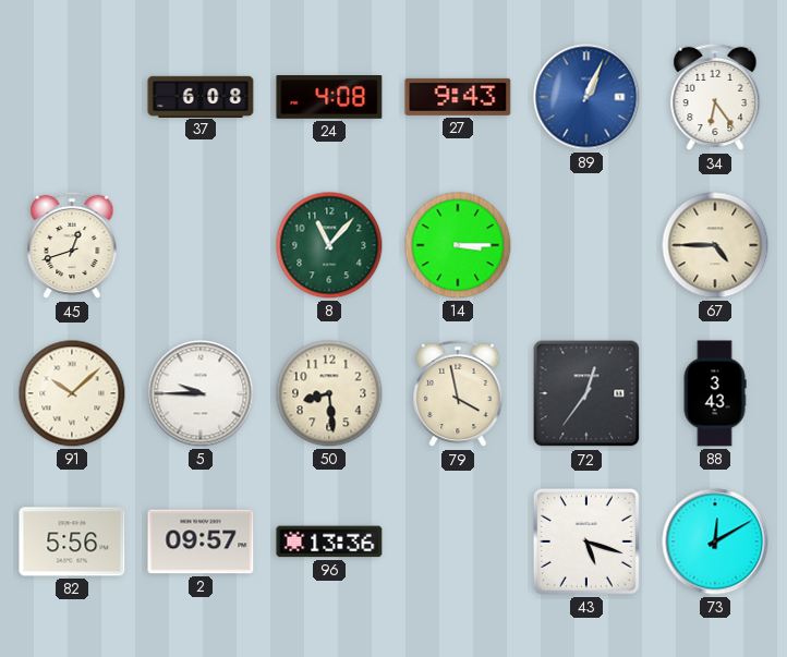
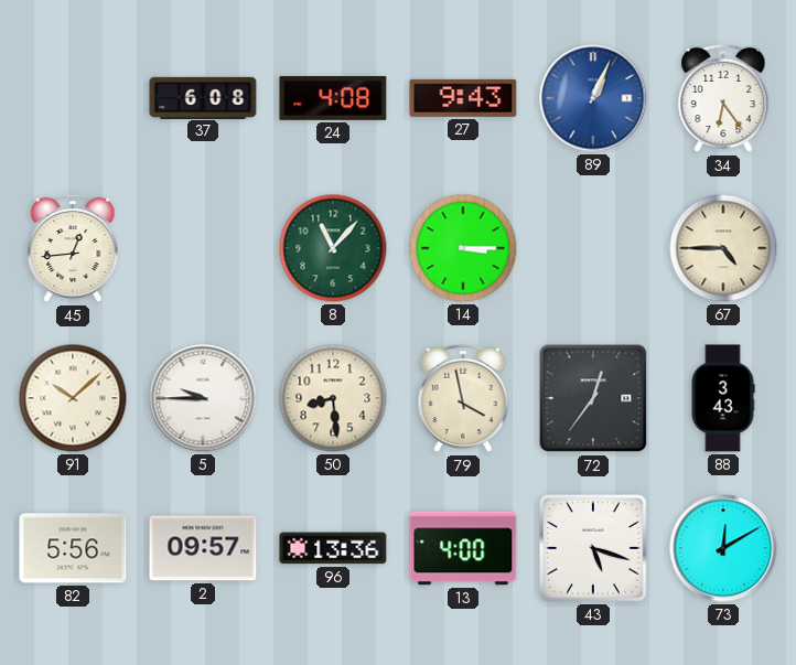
45: 12:42 -> 12:44
13: none -> 4:00
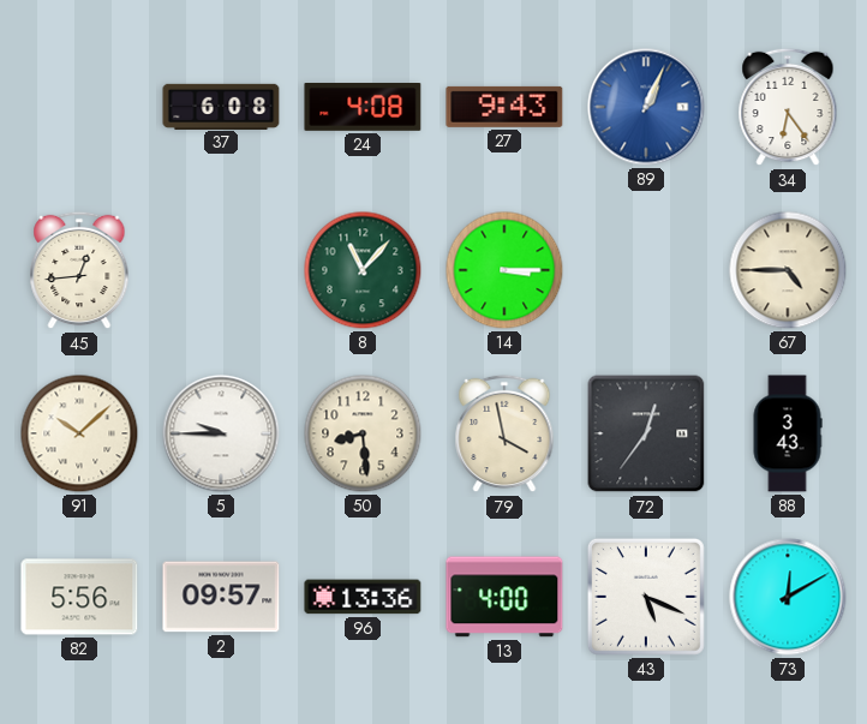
43: 5:18 -> 5:19
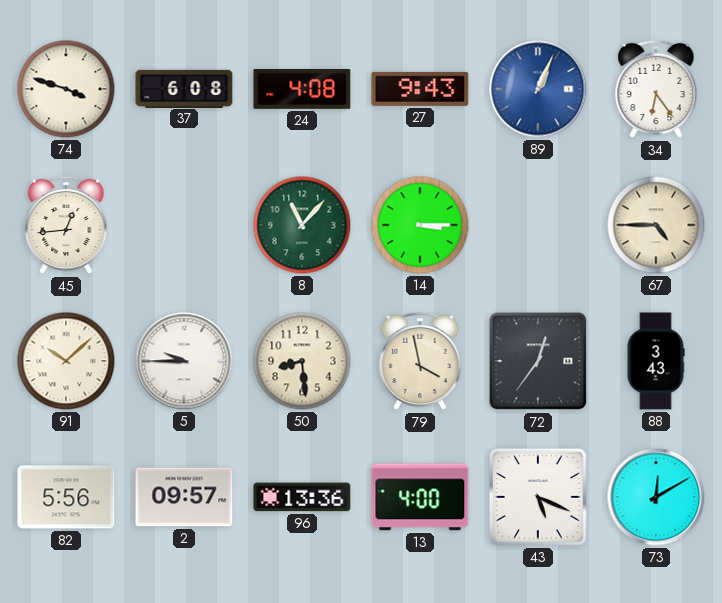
74: none -> 3:48
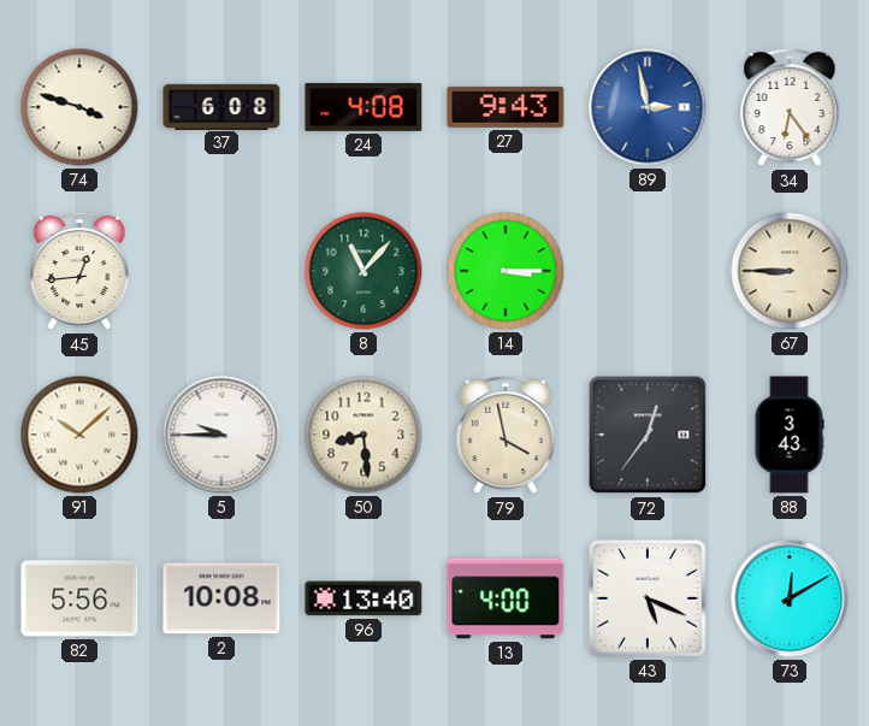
89: 1:04 -> 2:58
67: 4:45 -> 8:45
2: 09:57 -> 10:08
96: 13:36 -> 13:40
